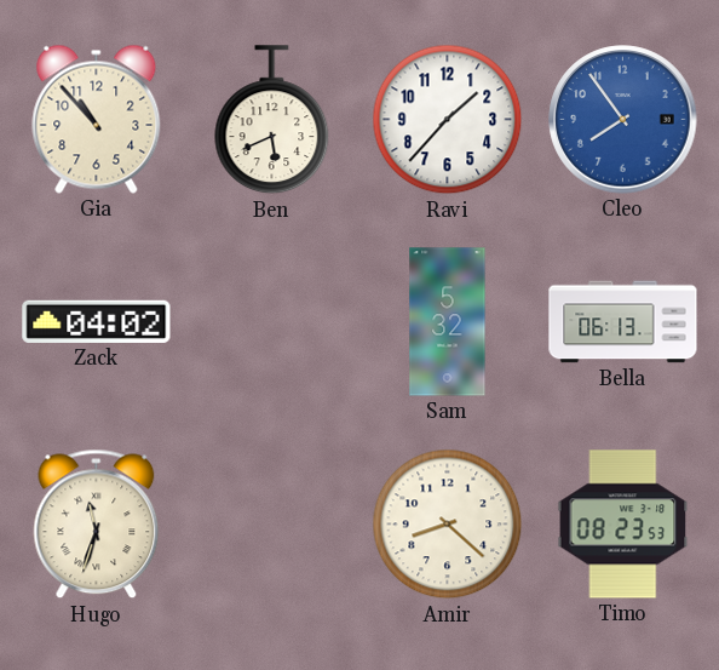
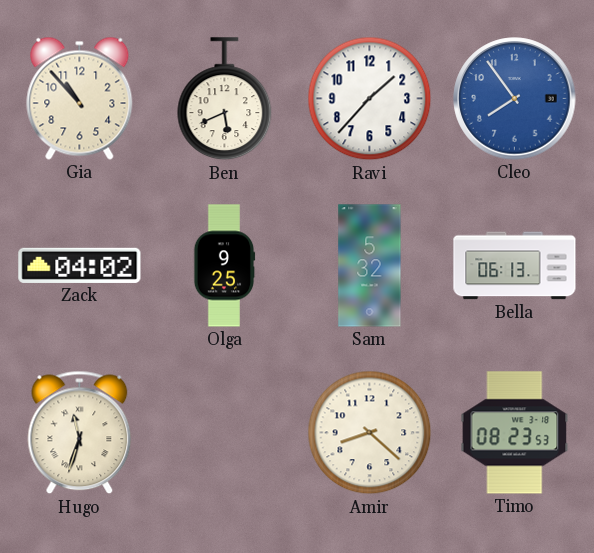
Olga: none -> 9:25
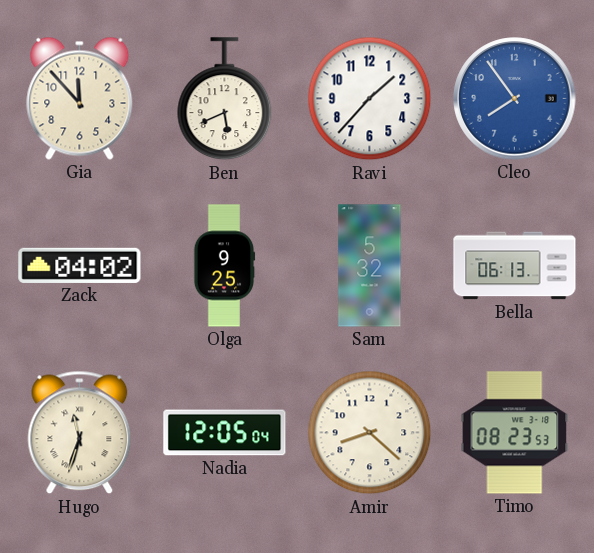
Gia: 10:53 -> 11:53
Nadia: none -> 12:05
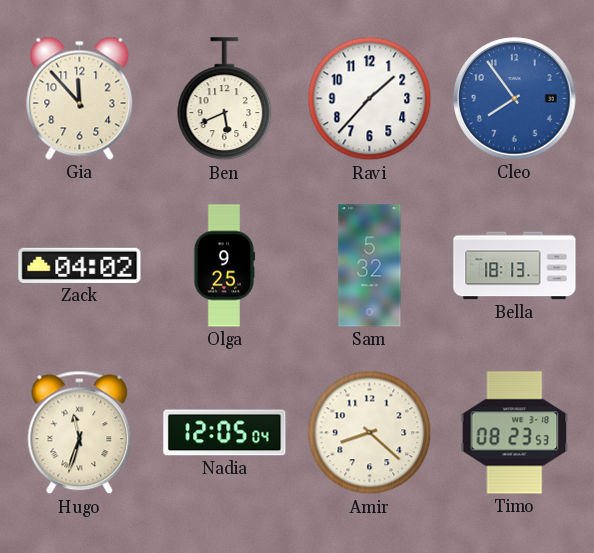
Bella: 06:13 -> 18:13
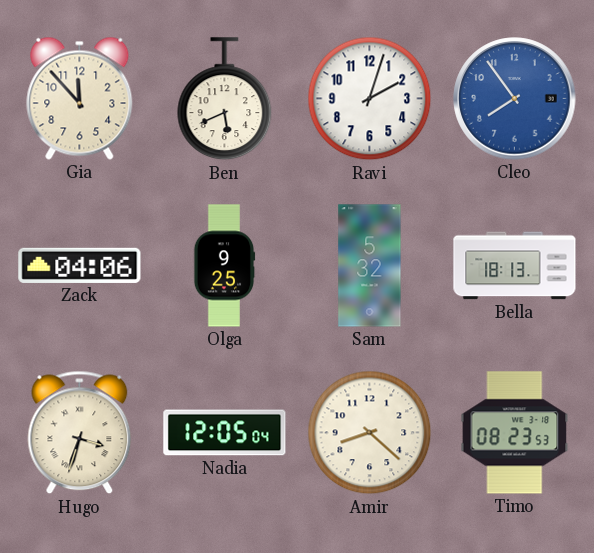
Ravi: 1:37 -> 2:03
Zack: 04:02 -> 04:06
Hugo: 11:33 -> 3:33
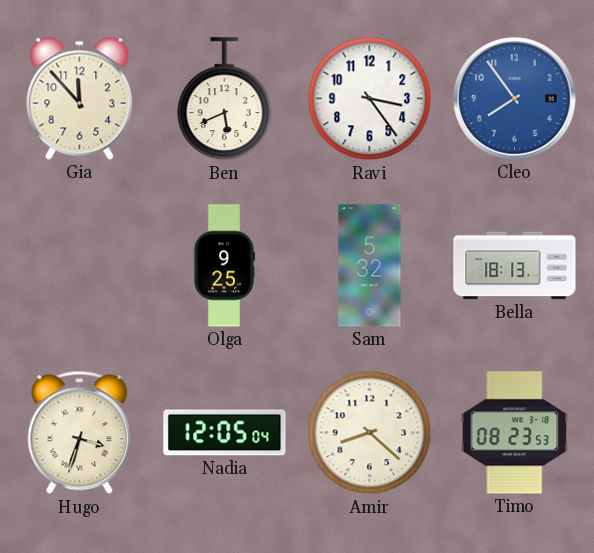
Ravi: 2:03 -> 3:24
Zack: 04:06 -> none
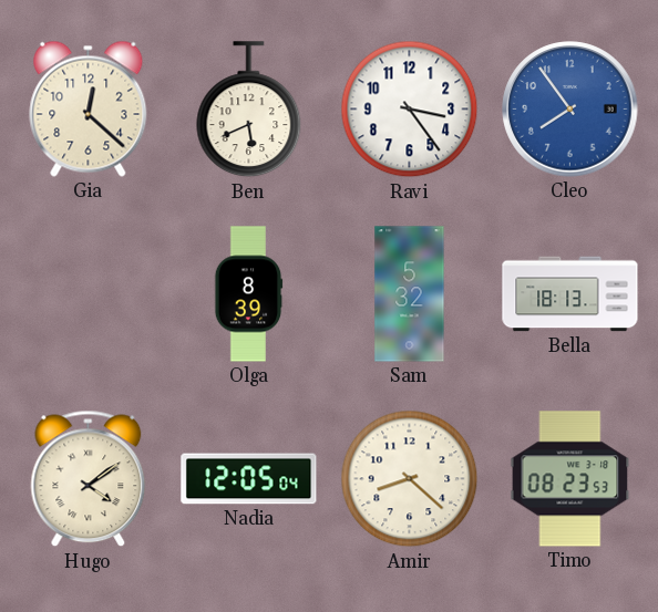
Gia: 11:53 -> 12:22
Olga: 9:25 -> 8:39
Hugo: 3:33 -> 4:09
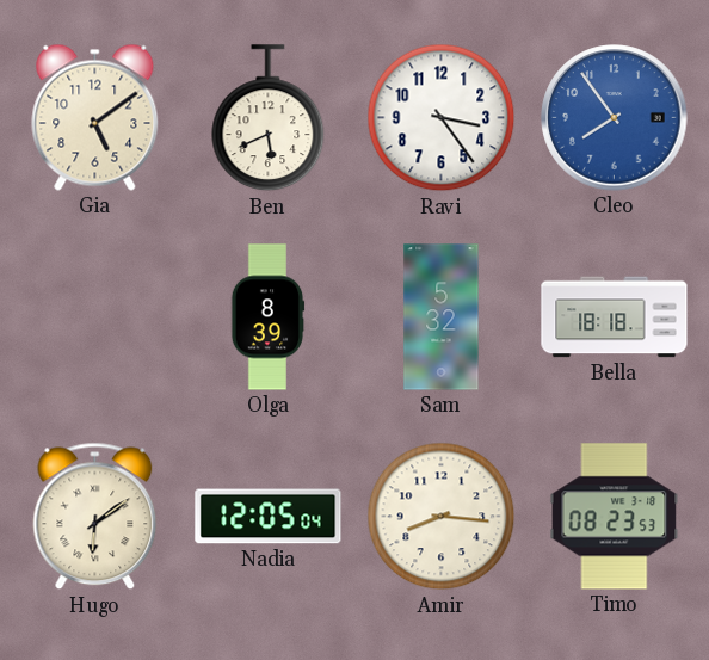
Gia: 12:22 -> 5:09
Bella: 18:13 -> 18:18
Hugo: 4:09 -> 6:09
Amir: 8:22 -> 8:16
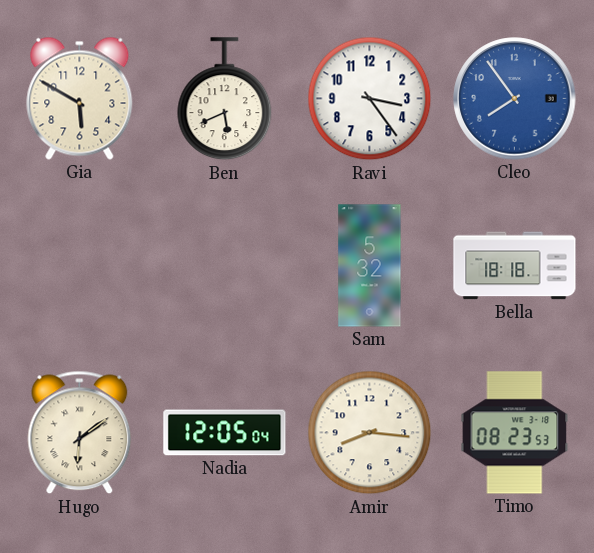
Gia: 5:09 -> 5:50
Olga: 8:39 -> none
